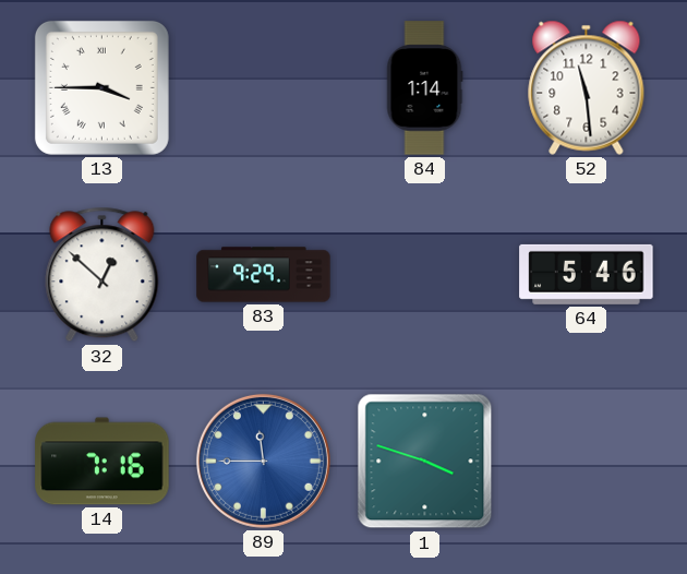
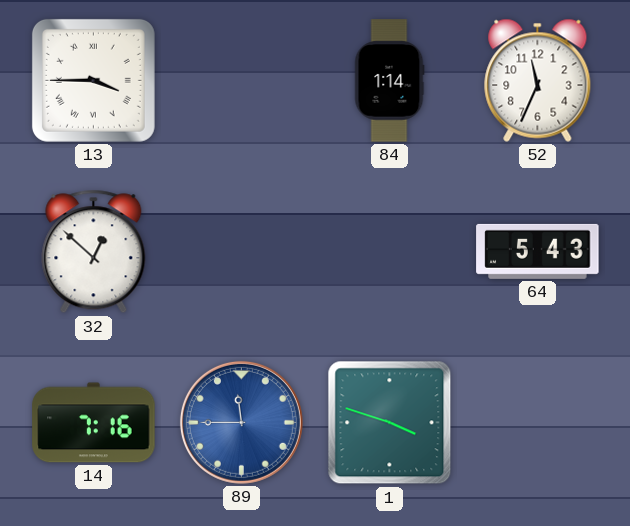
52: 11:29 -> 11:34
83: 9:29 -> none
64: 5:46 -> 5:43
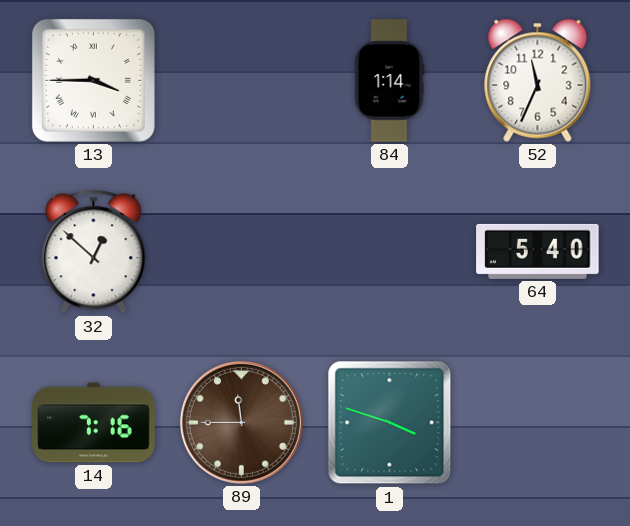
64: 5:43 -> 5:40
89 dial: blue -> brown
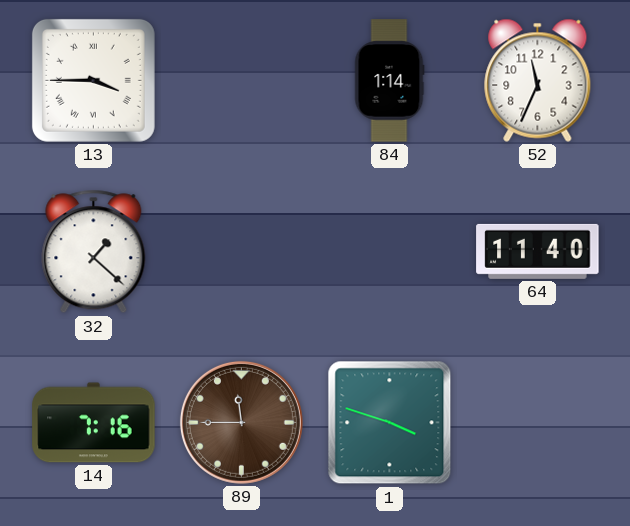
32: 12:52 -> 1:22
64: 5:40 -> 11:40
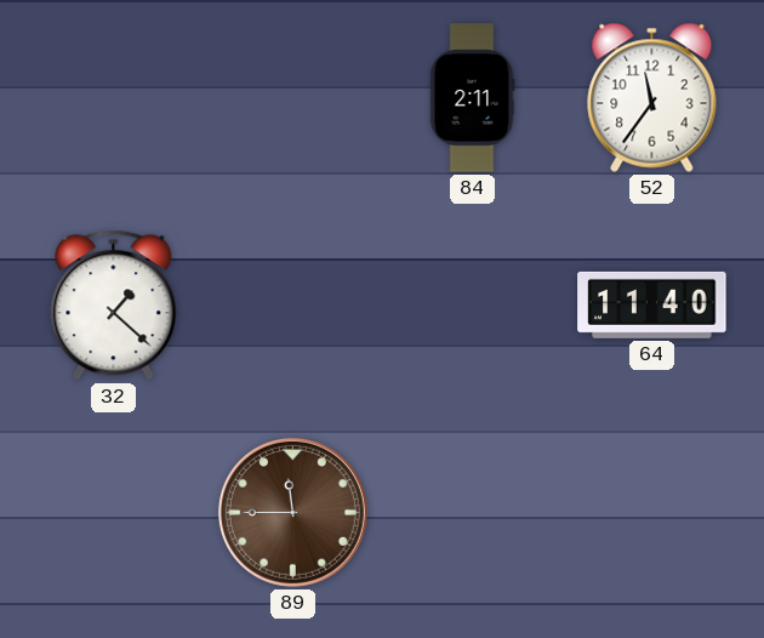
13: 3:45 -> none
84: 1:14 -> 2:11
52: 11:34 -> 11:36
14: 7:16 -> none
1: 3:48 -> none
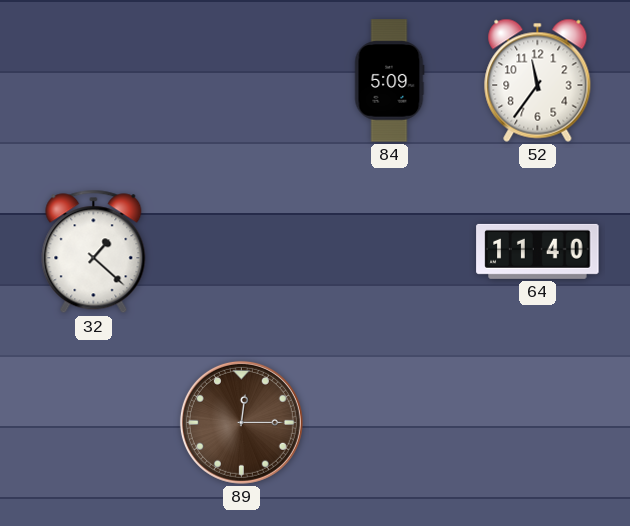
84: 2:11 -> 5:09
89: 11:45 -> 12:15
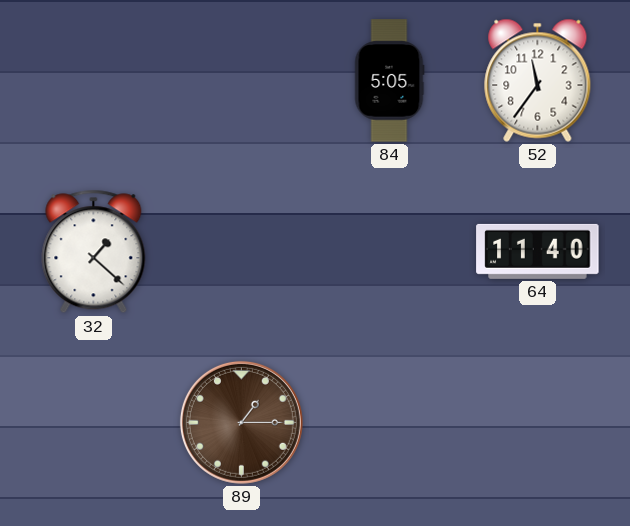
84: 5:09 -> 5:05
89: 12:15 -> 1:15
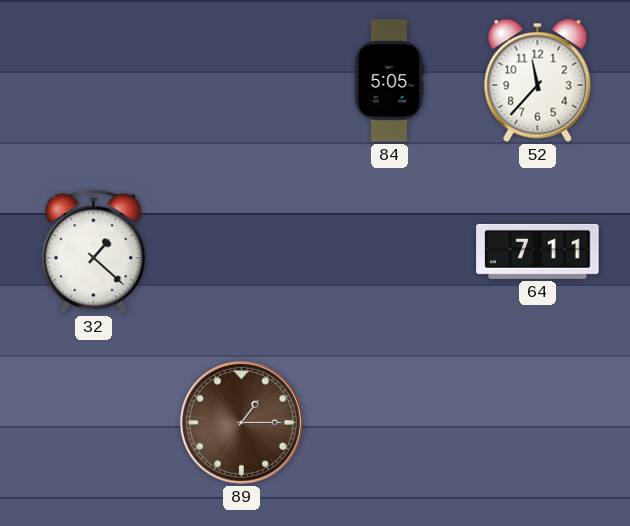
52: 11:36 -> 11:37
64: 11:40 -> 7:11
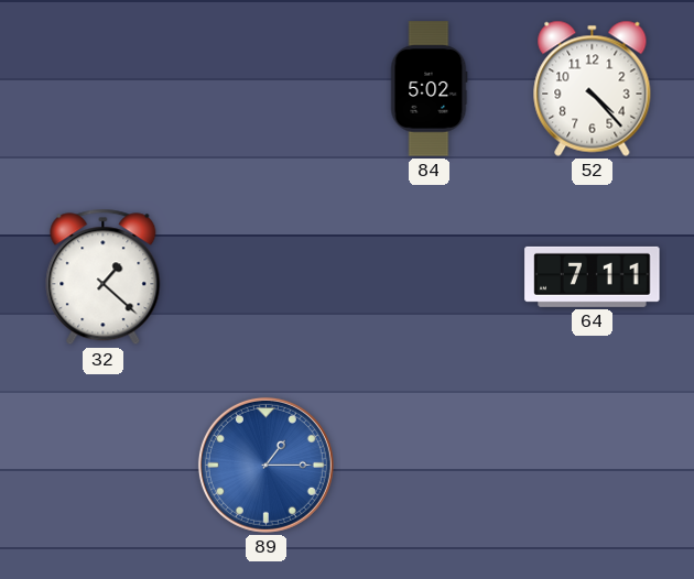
84: 5:05 -> 5:02
52: 11:37 -> 4:23
89 dial: brown -> blue
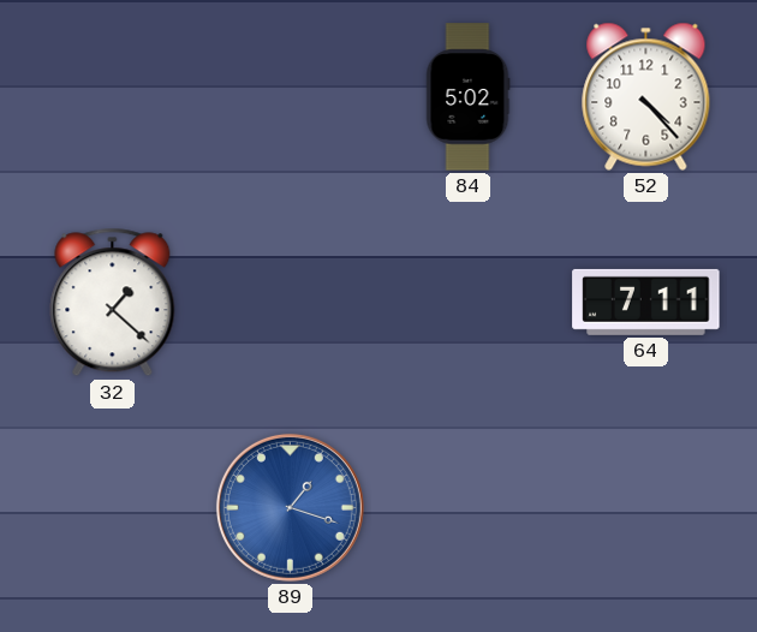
89: 1:15 -> 1:18
